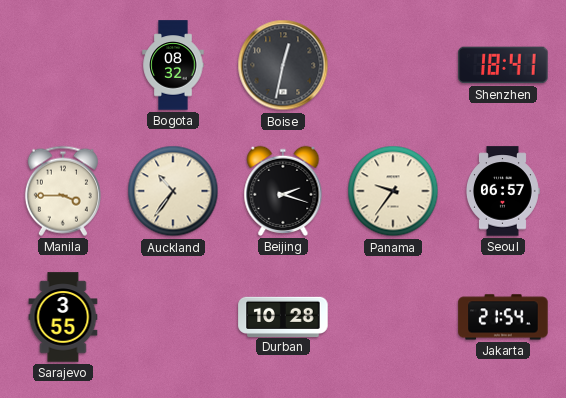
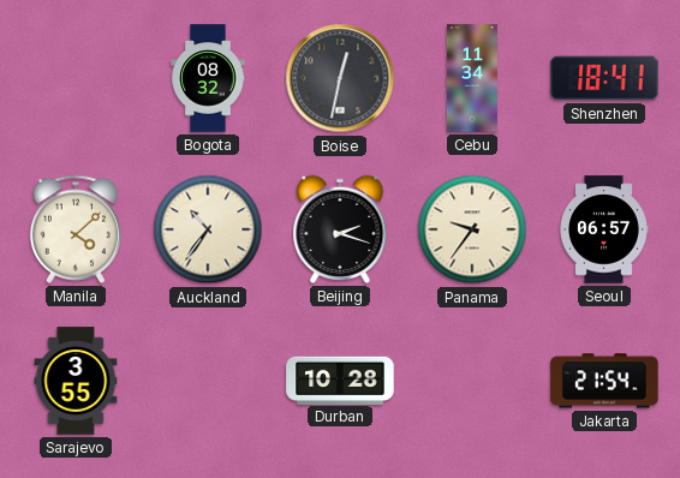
Cebu: none -> 11:34
Manila: 3:45 -> 4:08
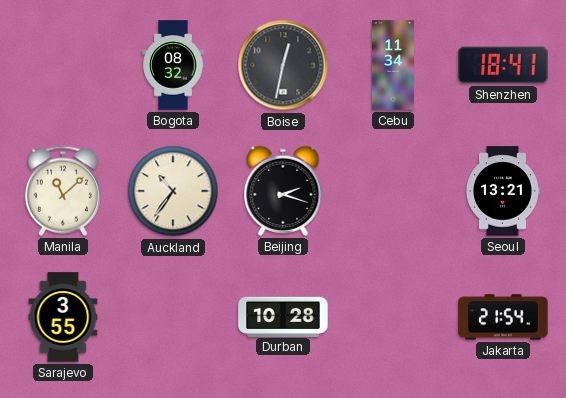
Manila: 4:08 -> 11:08
Panama: 9:36 -> none
Seoul: 06:57 -> 13:21
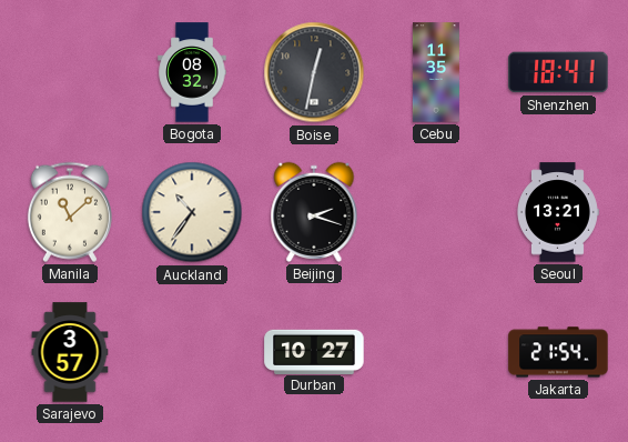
Cebu: 11:34 -> 11:35
Sarajevo: 3:55 -> 3:57
Durban: 10:28 -> 10:27
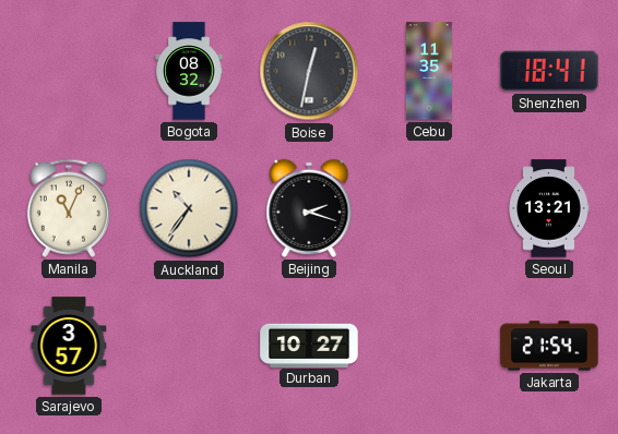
Manila: 11:08 -> 11:04
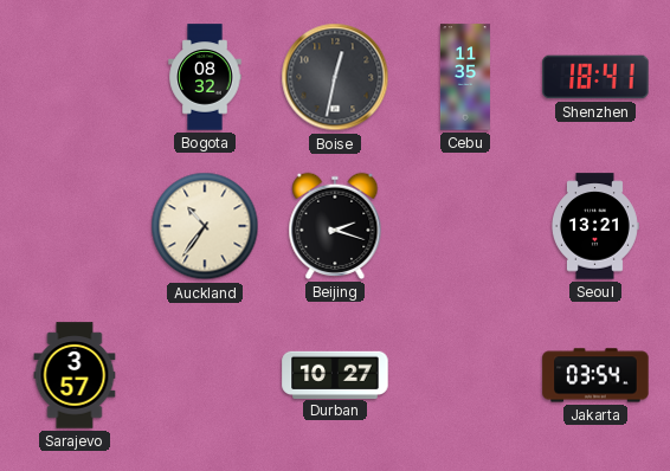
Manila: 11:04 -> none
Jakarta: 21:54 -> 03:54
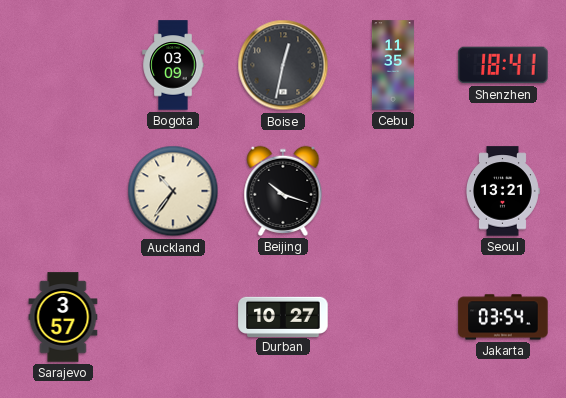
Bogota: 08:32 -> 03:09
Beijing: 2:18 -> 10:18
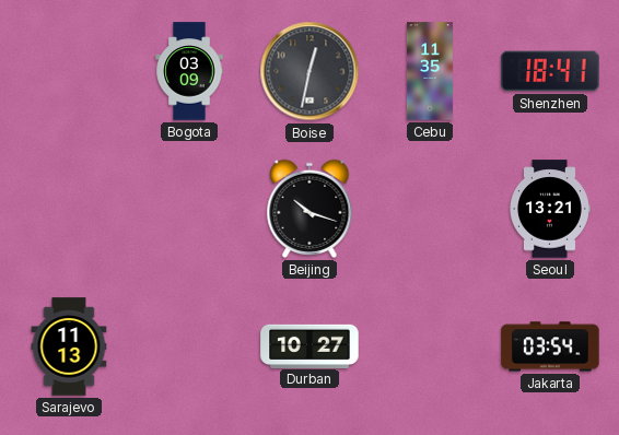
Auckland: 10:36 -> none
Sarajevo: 3:57 -> 11:13
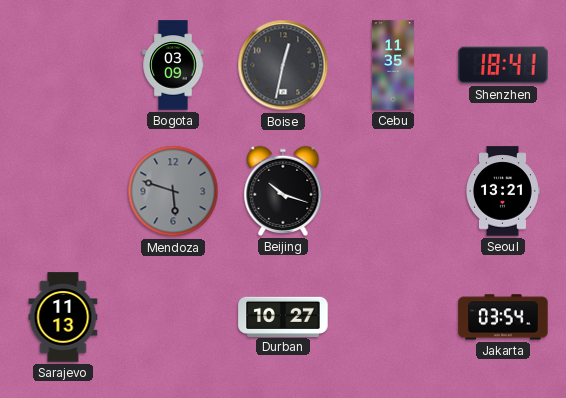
Mendoza: none -> 5:48
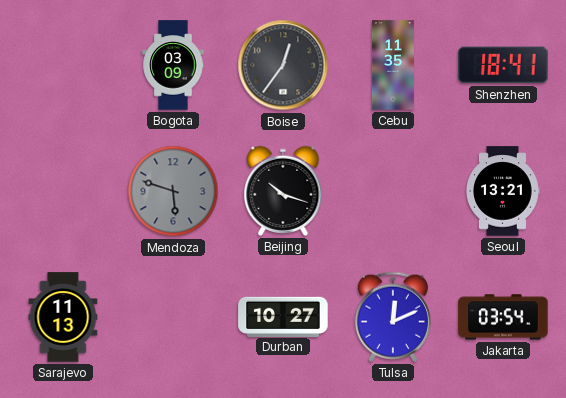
Boise: 12:32 -> 12:36
Tulsa: none -> 12:11
